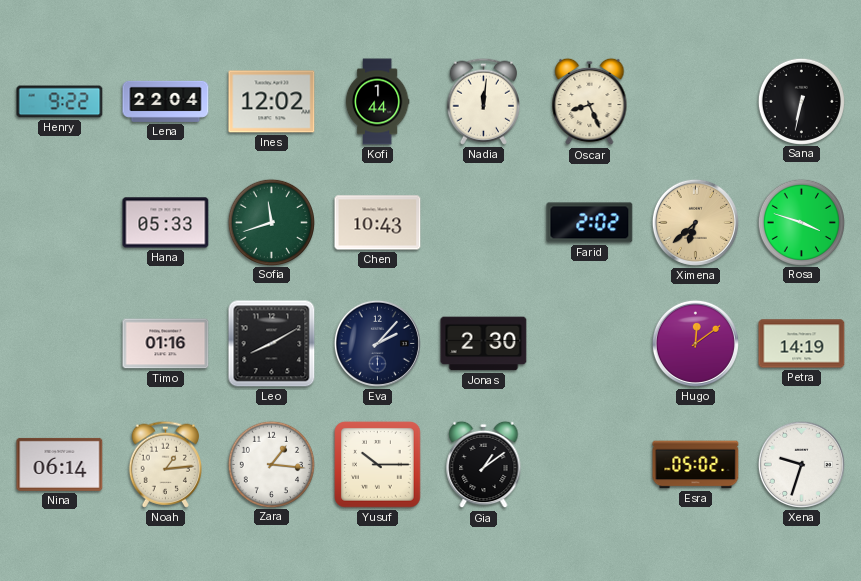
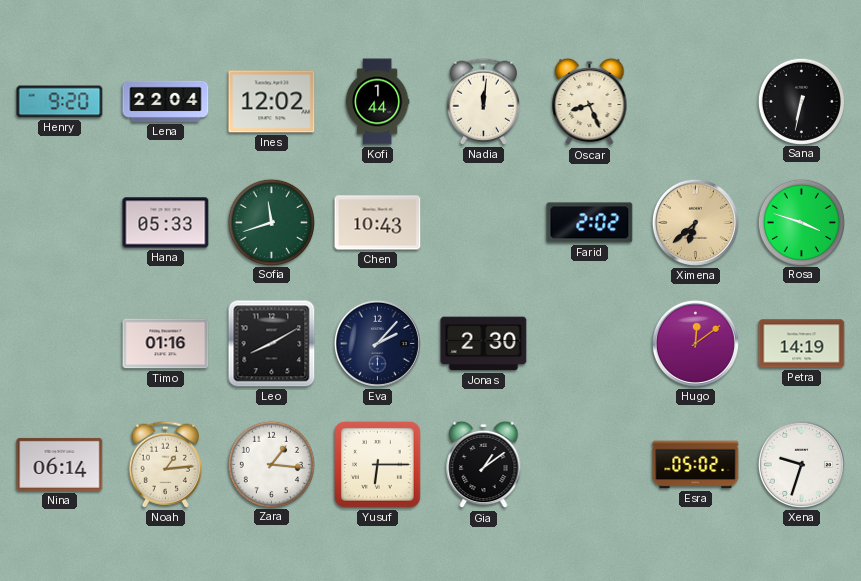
Henry: 9:22 -> 9:20
Yusuf: 10:15 -> 6:15
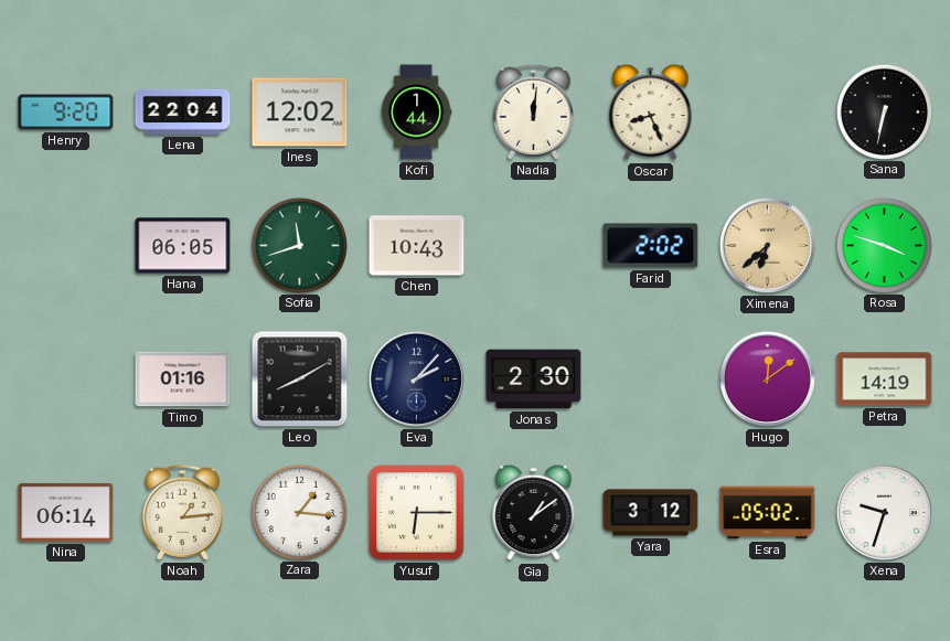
Hana: 05:33 -> 06:05
Yara: none -> 3:12
